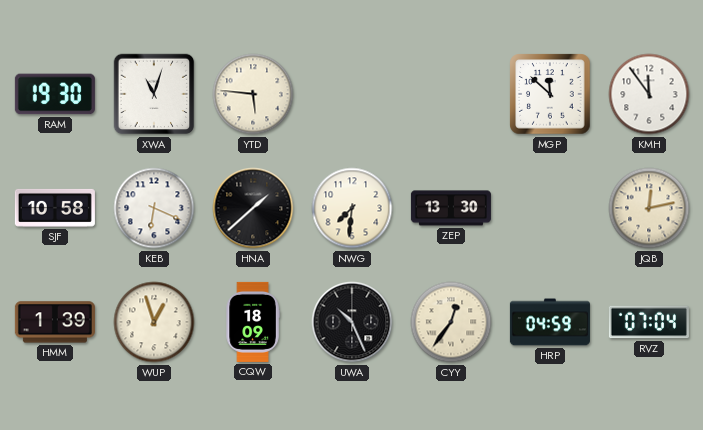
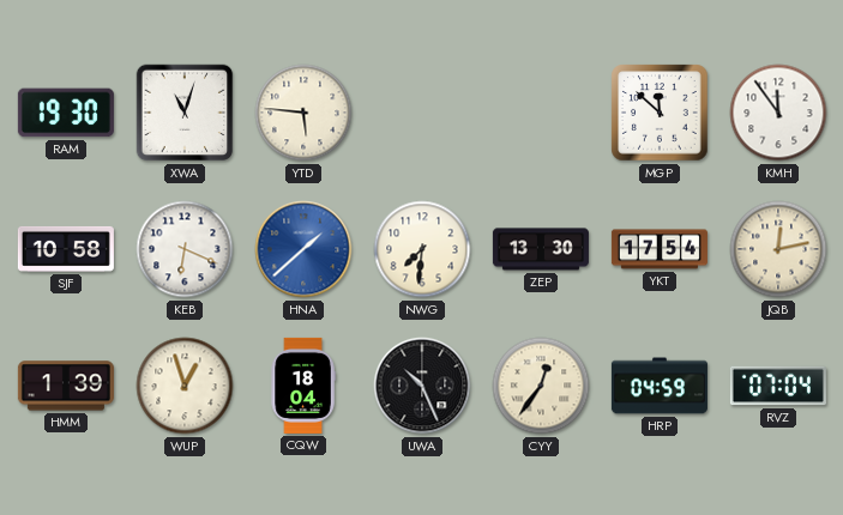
HNA dial: black -> blue
YKT: none -> 17:54
CQW: 18:09 -> 18:04
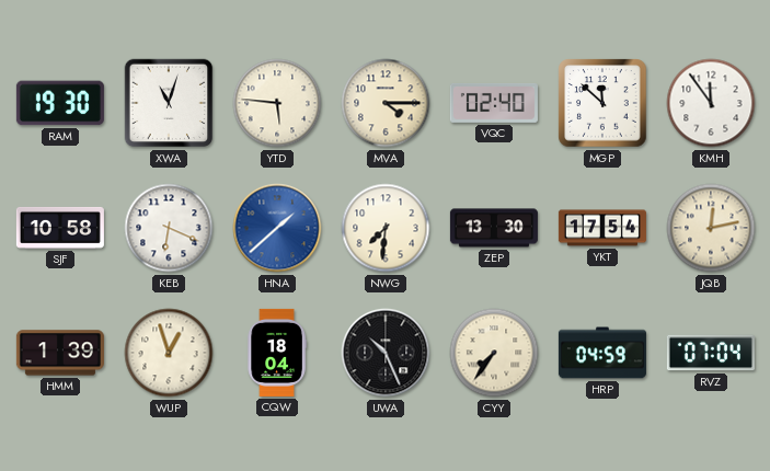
MVA: none -> 4:15
VQC: none -> 02:40
CYY: 12:36 -> 7:36
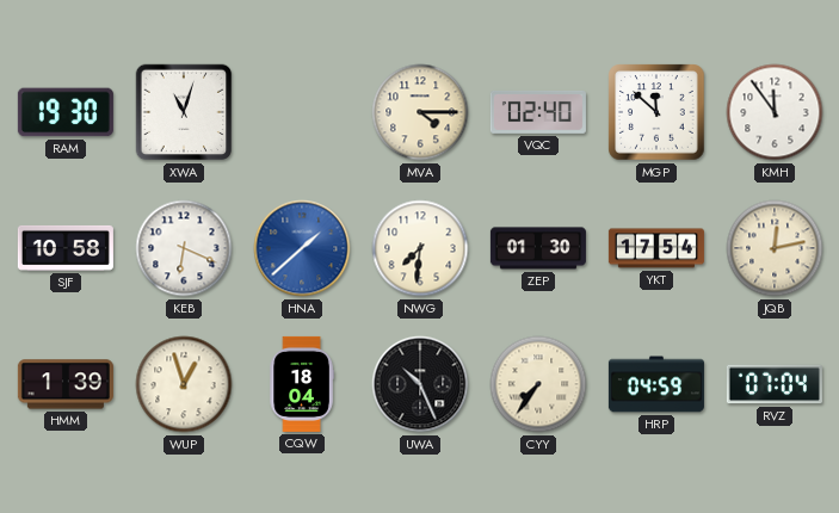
YTD: 5:46 -> none
ZEP: 13:30 -> 01:30
